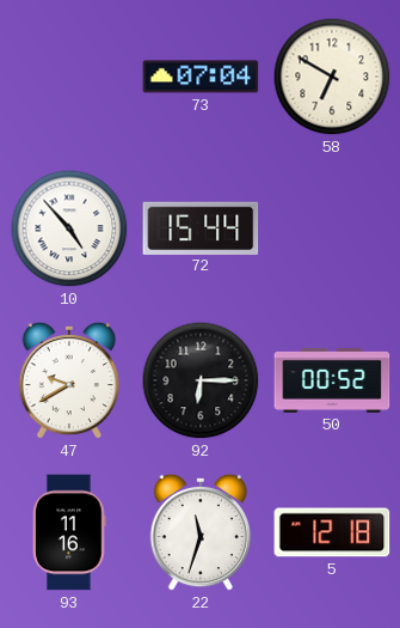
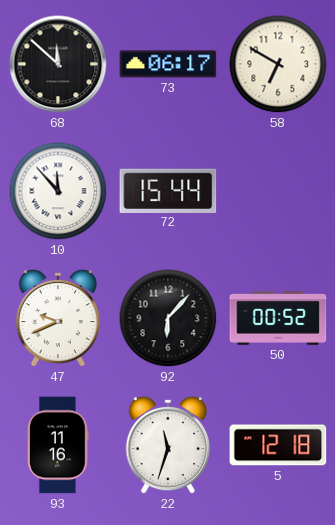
68: none -> 11:52
73: 07:04 -> 06:17
10: 4:53 -> 11:53
47: 9:40 -> 9:41
92: 6:15 -> 6:07
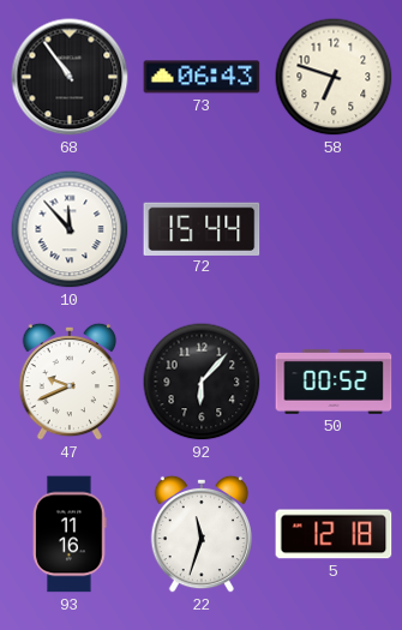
68: 11:52 -> 10:54
73: 06:17 -> 06:43
58: 6:50 -> 6:48
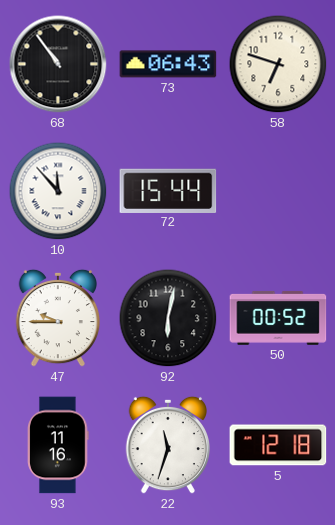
47: 9:41 -> 9:45
92: 6:07 -> 6:02
